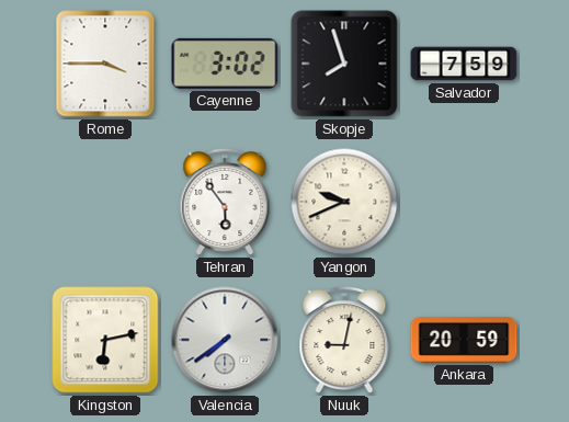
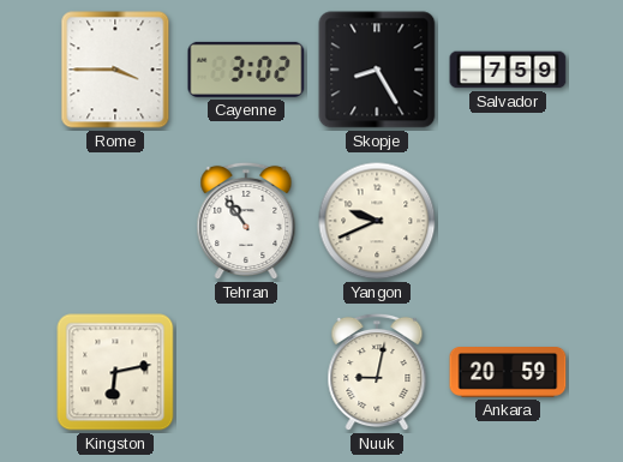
Skopje: 7:57 -> 8:25
Tehran: 5:54 -> 10:54
Valencia: 7:39 -> none
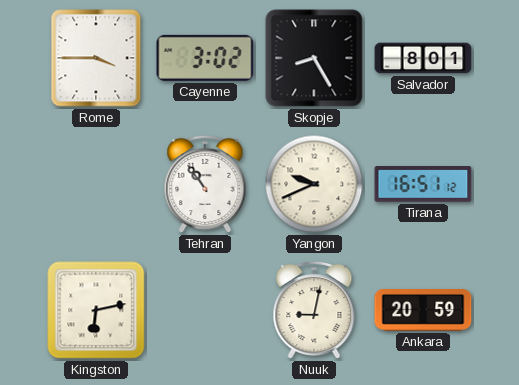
Salvador: 7:59 -> 8:01
Tirana: none -> 16:51
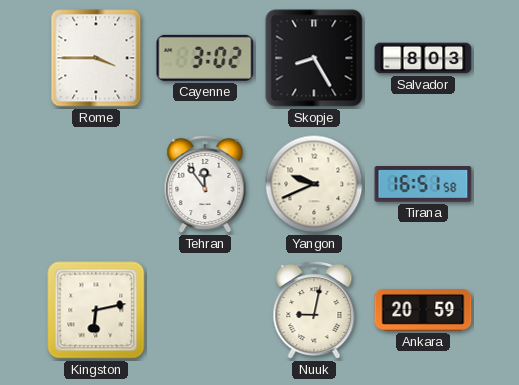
Salvador: 8:01 -> 8:03
Tehran: 10:54 -> 11:54
Tirana: 16:51:12 -> 16:51:58
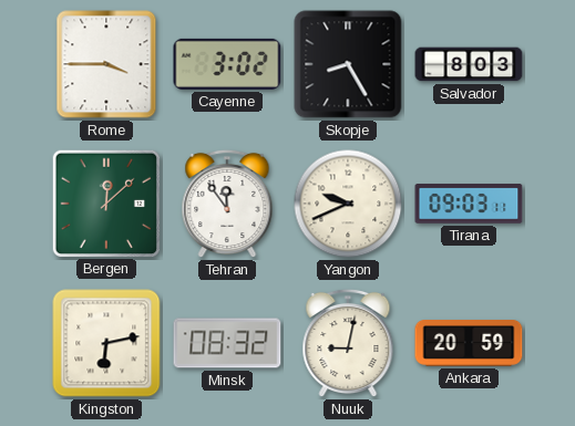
Bergen: none -> 12:08
Tirana: 16:51 -> 09:03
Minsk: none -> 08:32
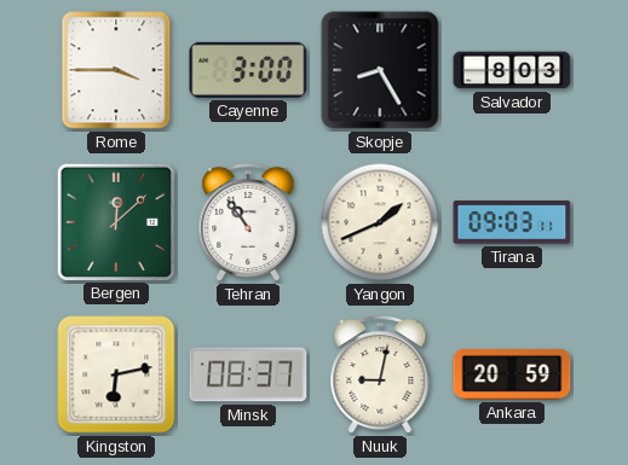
Cayenne: 3:02 -> 3:00
Tehran: 11:54 -> 10:54
Yangon: 9:41 -> 1:41
Minsk: 08:32 -> 08:37
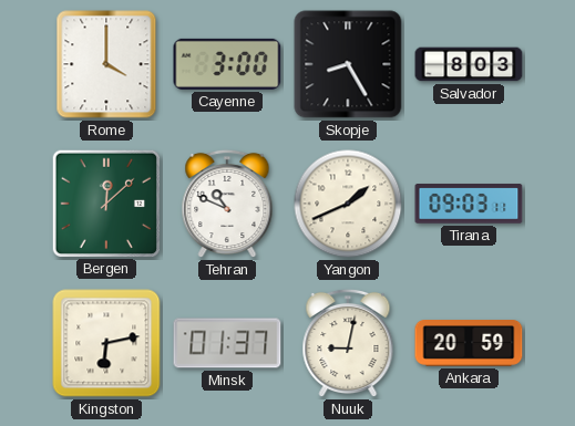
Rome: 3:45 -> 4:00
Tehran: 10:54 -> 10:49
Minsk: 08:37 -> 01:37
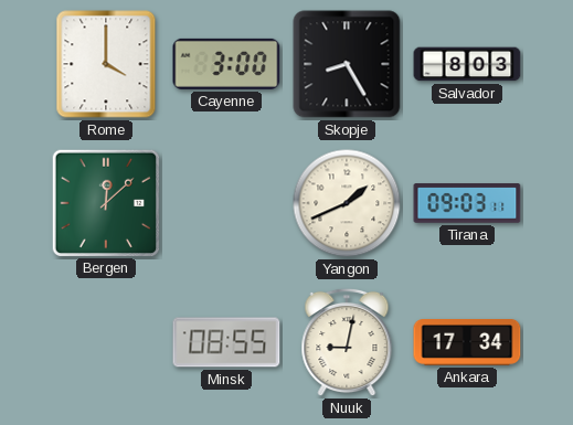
Tehran: 10:49 -> none
Kingston: 6:13 -> none
Minsk: 01:37 -> 08:55
Ankara: 20:59 -> 17:34
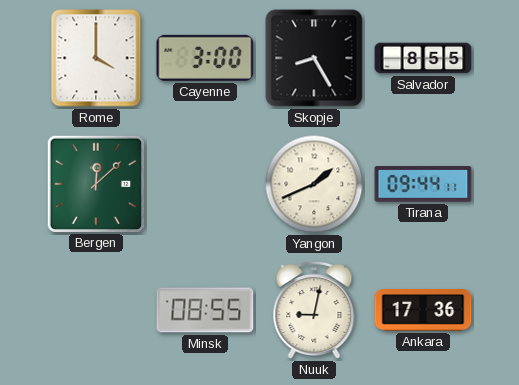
Salvador: 8:03 -> 8:55
Tirana: 09:03 -> 09:44
Ankara: 17:34 -> 17:36
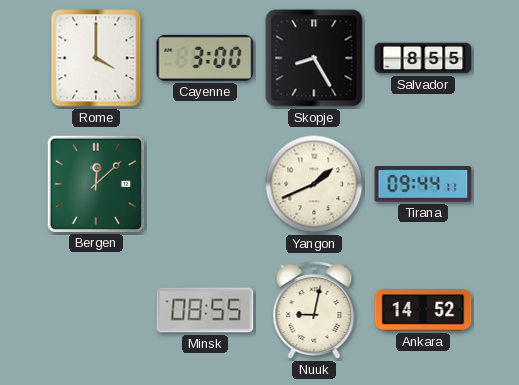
Ankara: 17:36 -> 14:52
